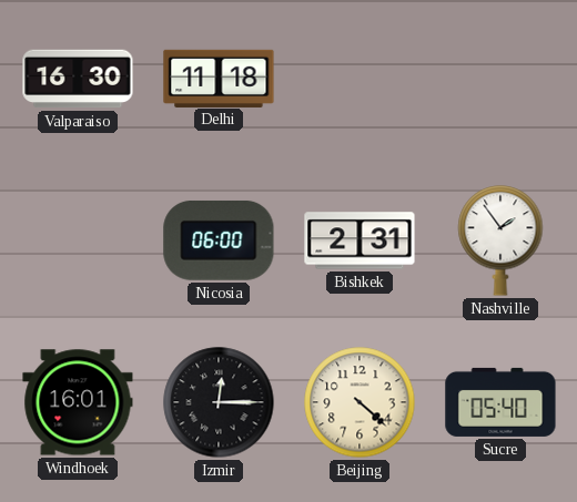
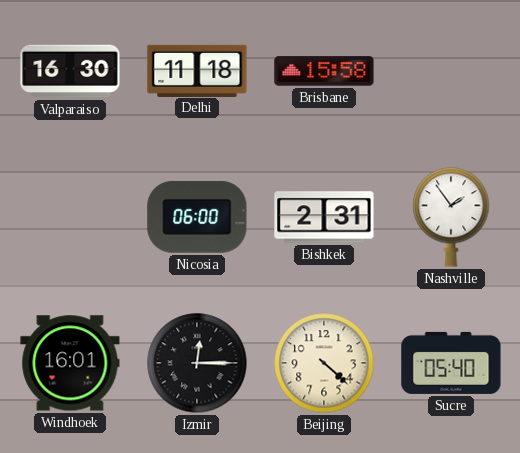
Brisbane: none -> 15:58
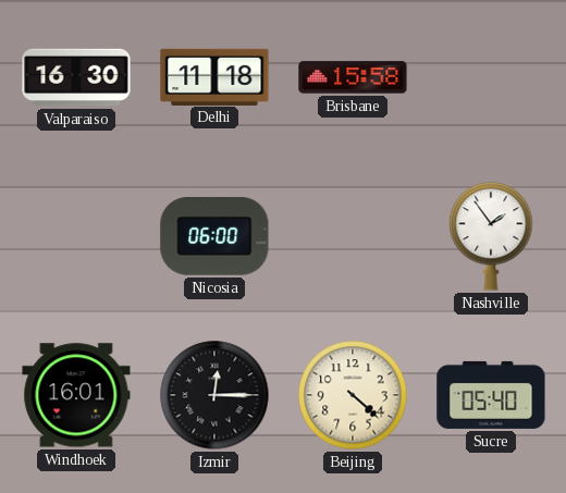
Bishkek: 2:31 -> none
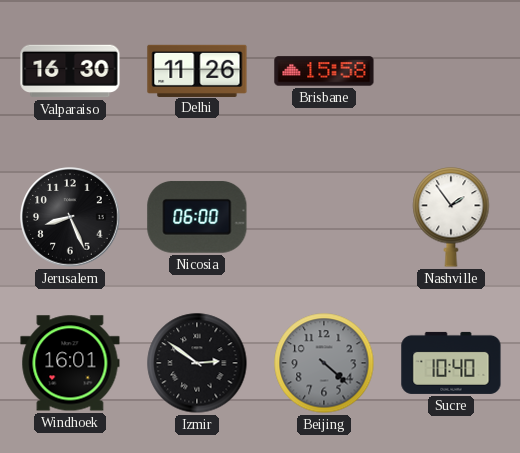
Delhi: 11:18 -> 11:26
Jerusalem: none -> 8:26
Izmir: 12:15 -> 2:51
Beijing dial: cream -> grey
Sucre: 05:40 -> 10:40
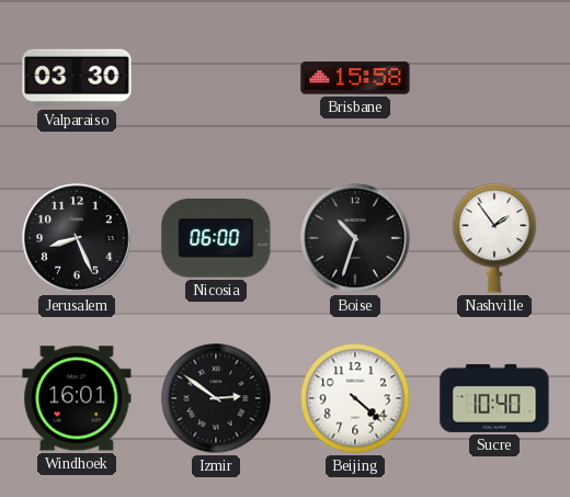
Valparaiso: 16:30 -> 03:30
Delhi: 11:26 -> none
Boise: none -> 10:33
Beijing dial: grey -> white
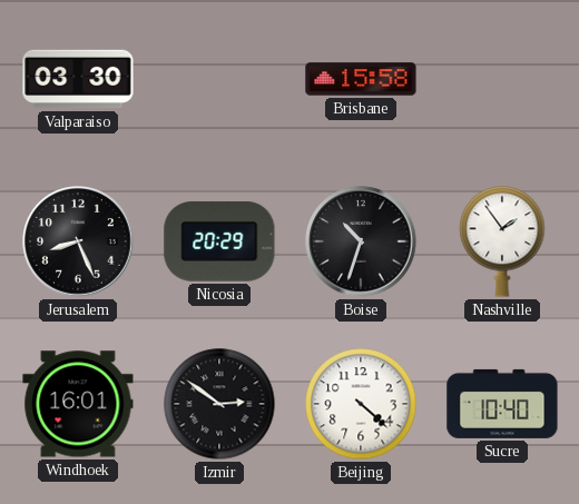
Nicosia: 06:00 -> 20:29
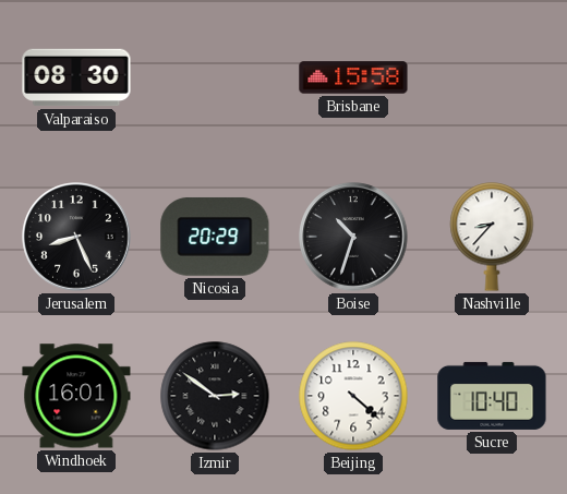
Valparaiso: 03:30 -> 08:30
Nashville: 1:54 -> 8:37
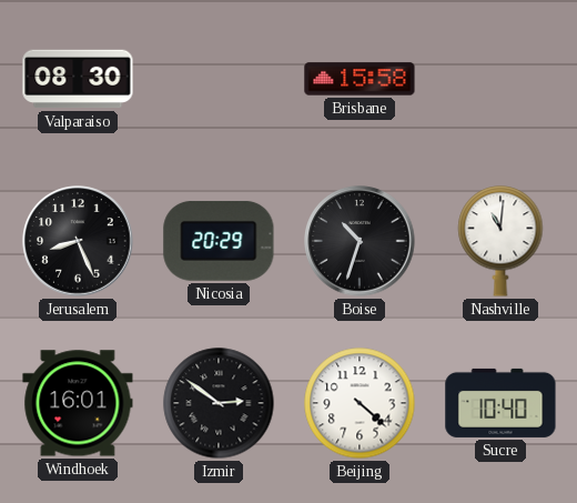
Nashville: 8:37 -> 11:01
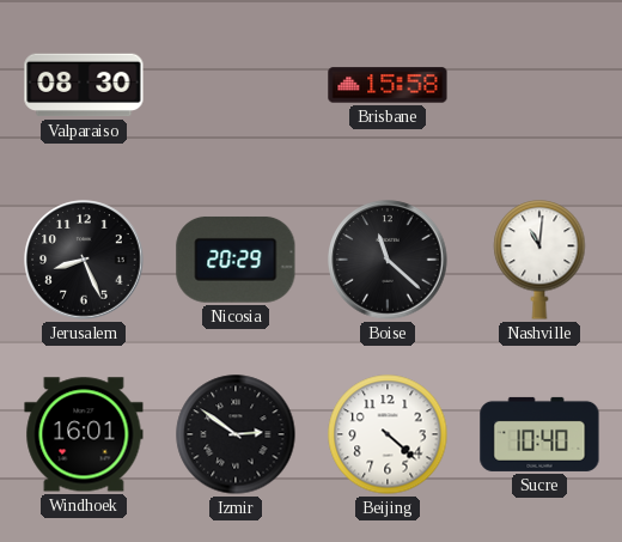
Boise: 10:33 -> 11:22
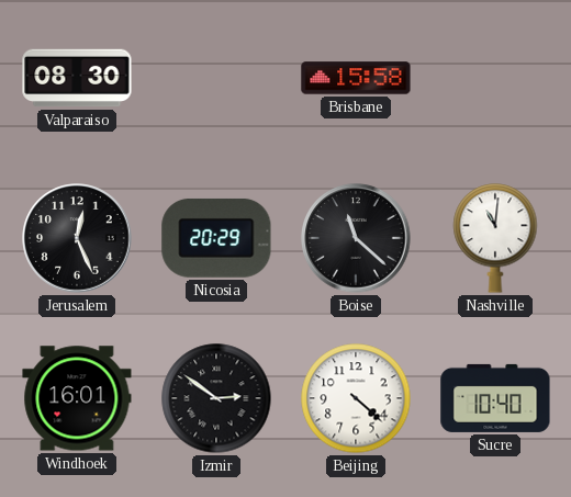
Jerusalem: 8:26 -> 12:26
